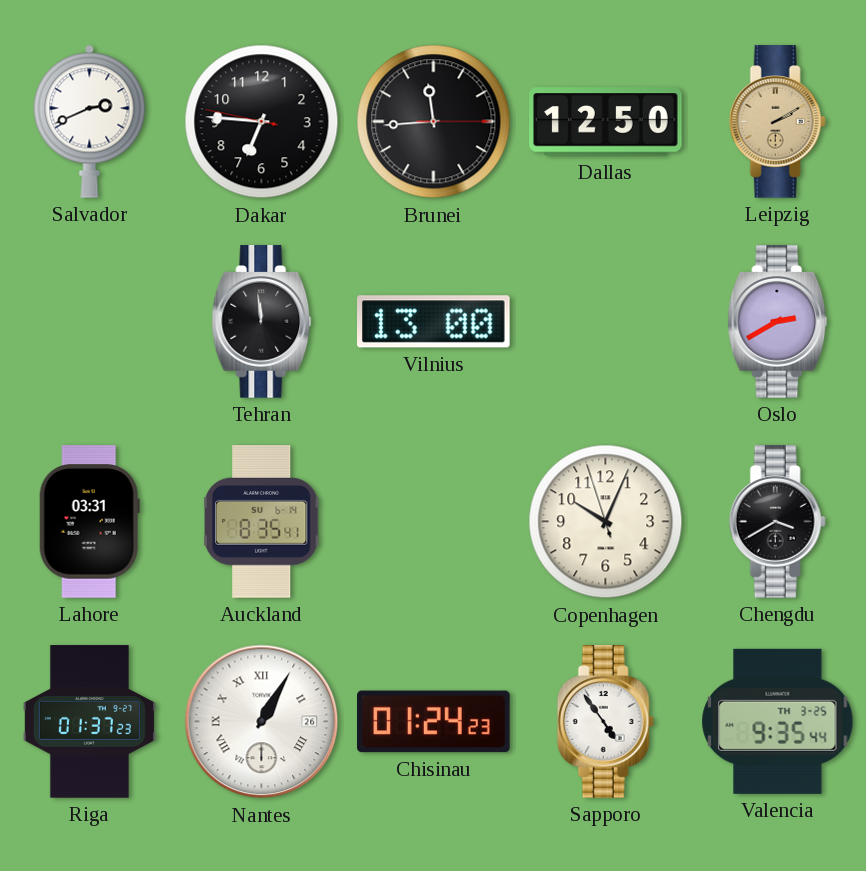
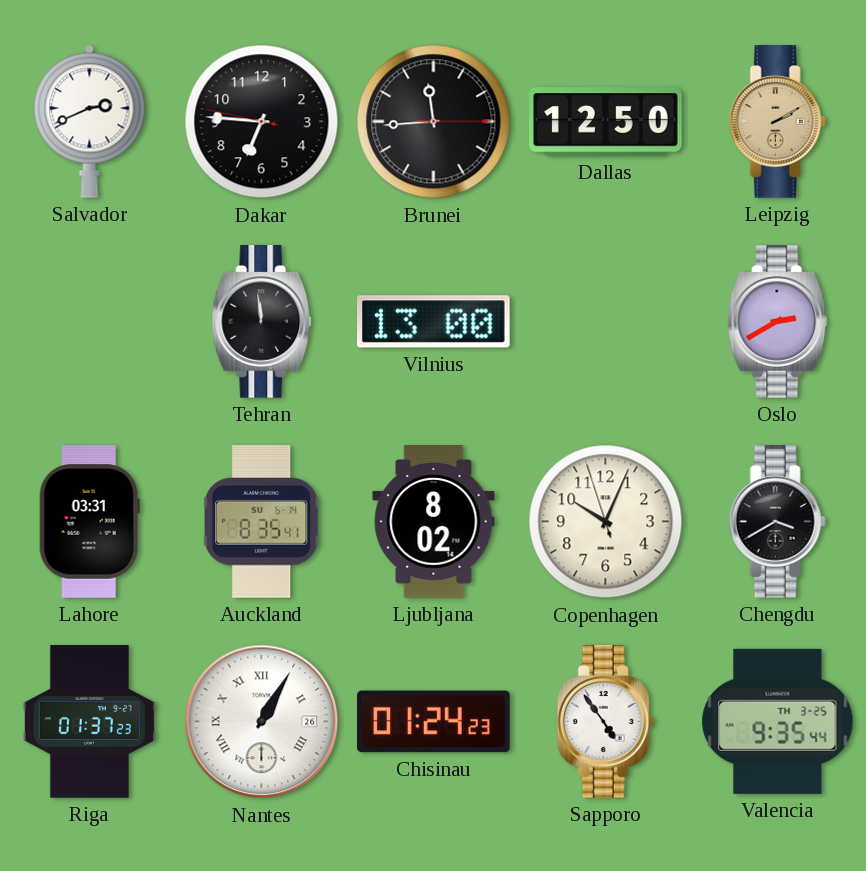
Ljubljana: none -> 8:02
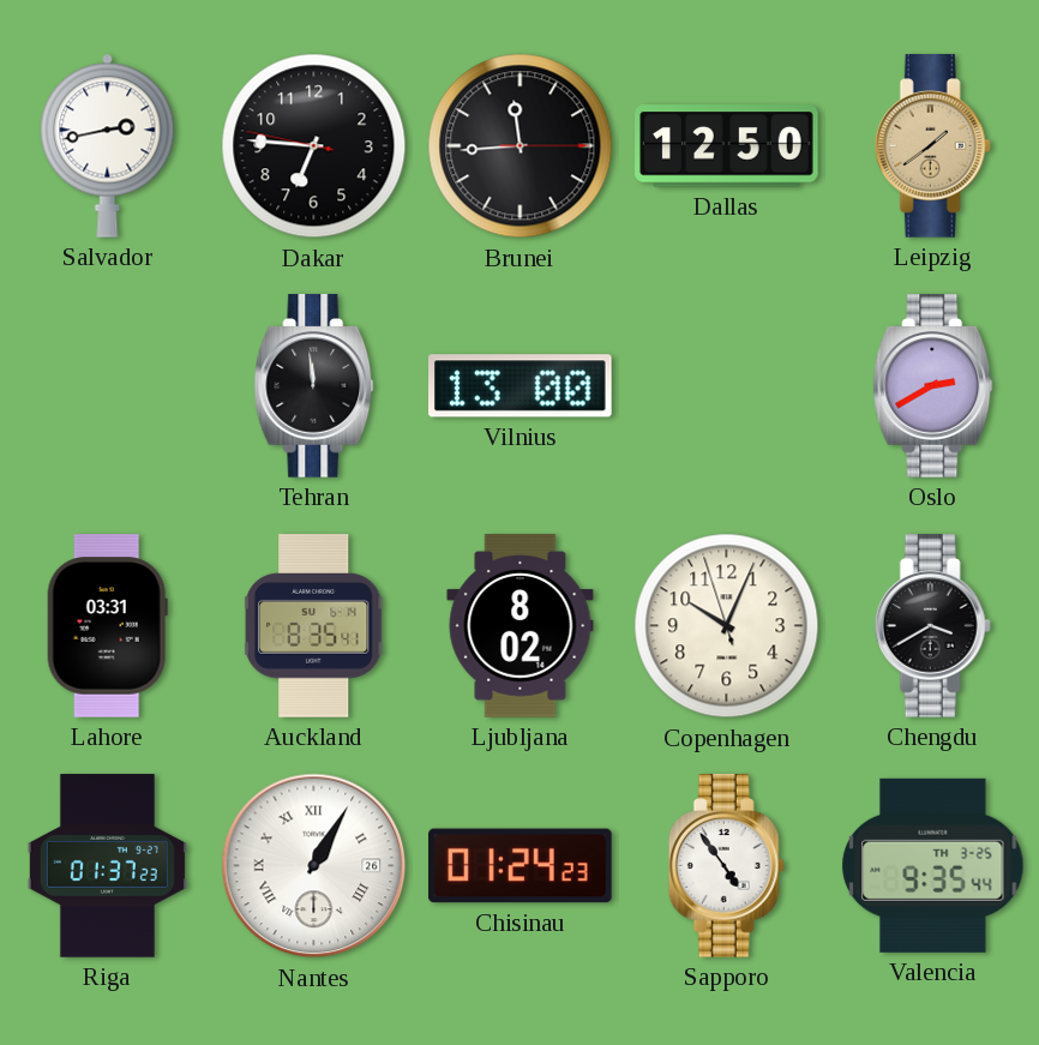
Salvador: 2:41 -> 2:43
Leipzig: 2:10 -> 1:39
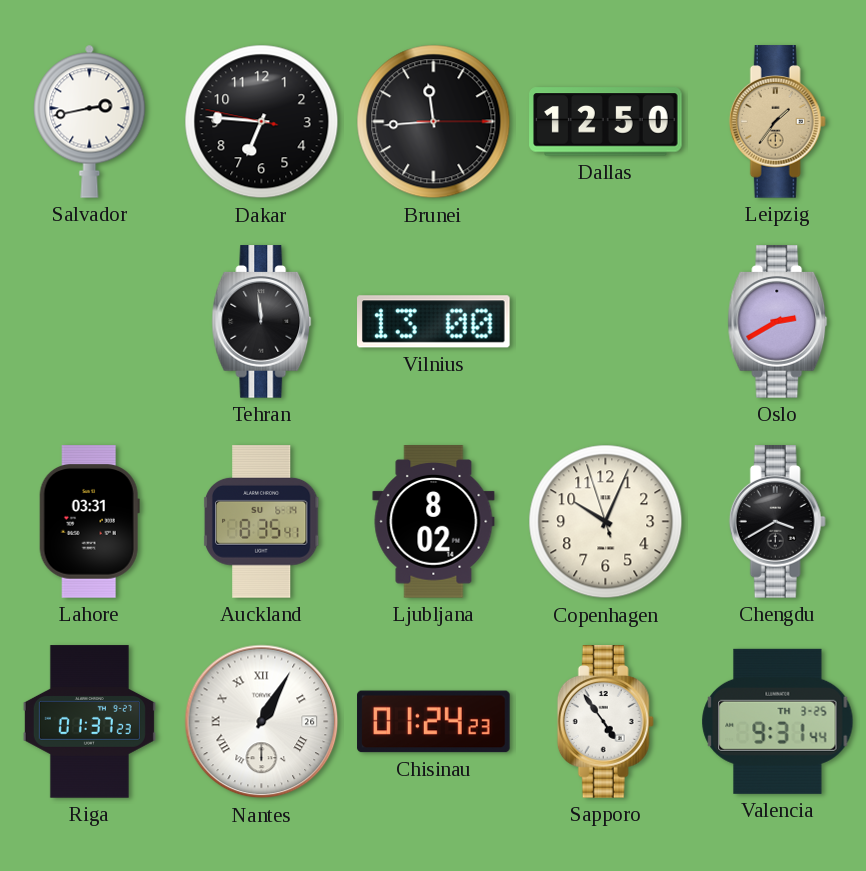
Leipzig: 1:39 -> 1:36
Valencia: 9:35 -> 9:31
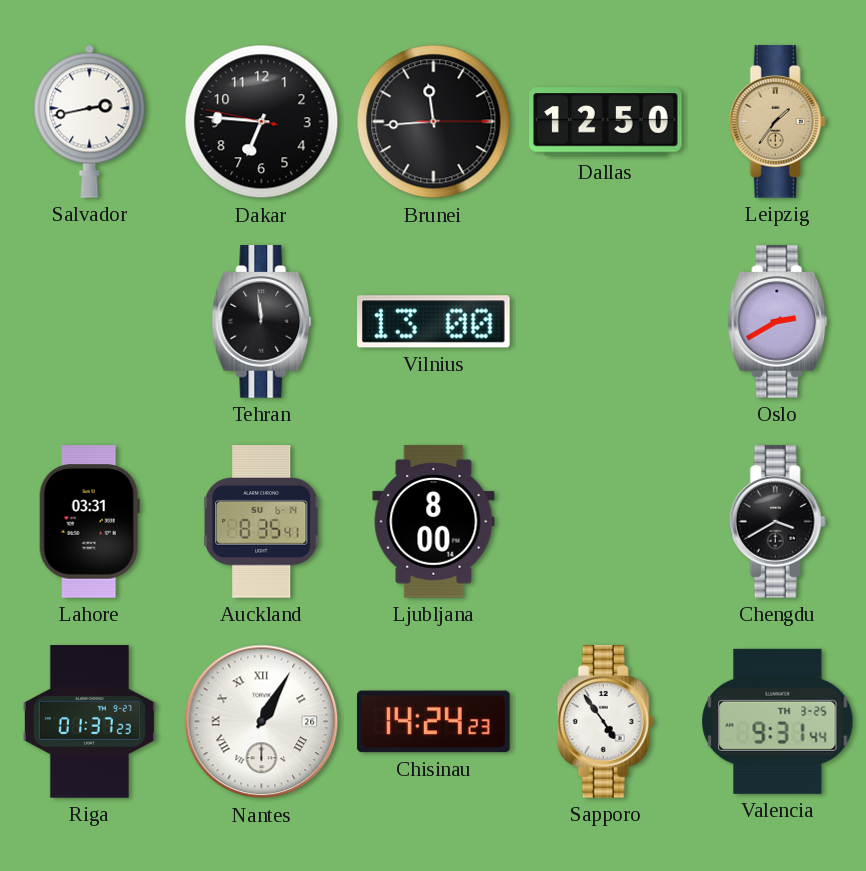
Ljubljana: 8:02 -> 8:00
Copenhagen: 10:03 -> none
Chisinau: 01:24 -> 14:24
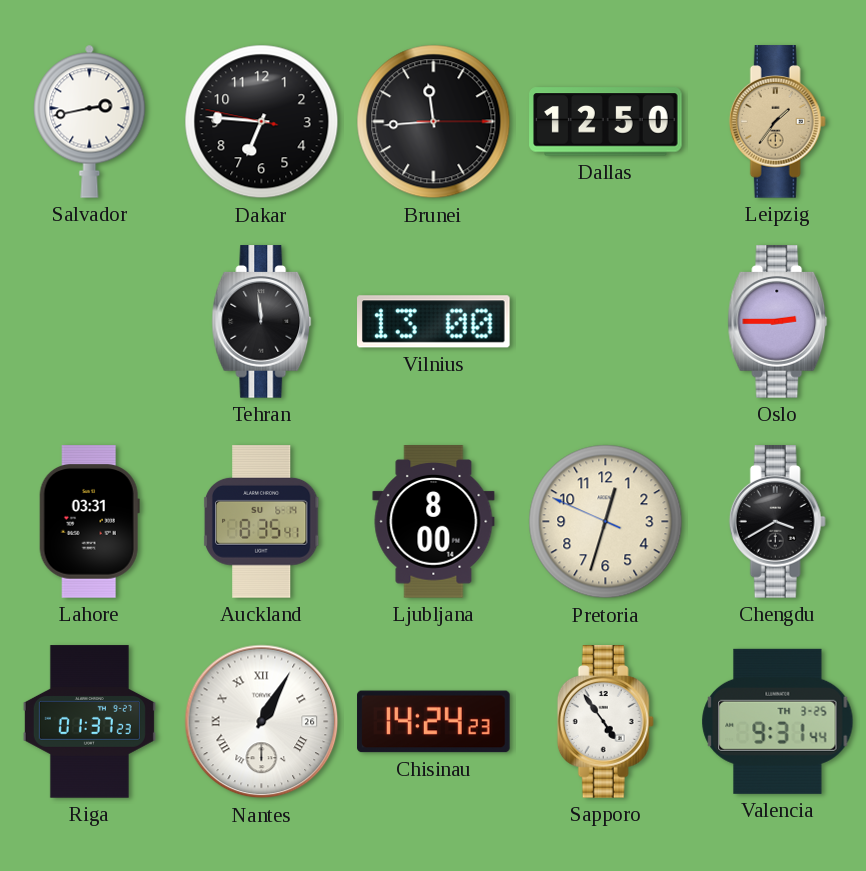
Oslo: 2:40 -> 2:45
Pretoria: none -> 12:32
